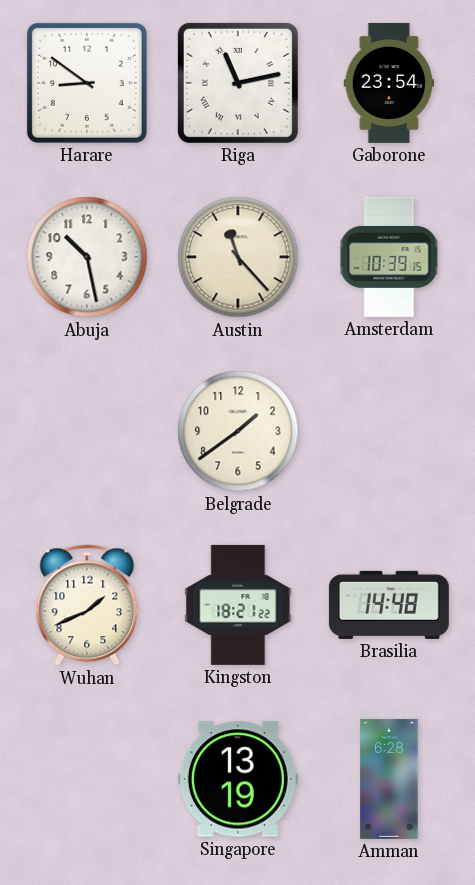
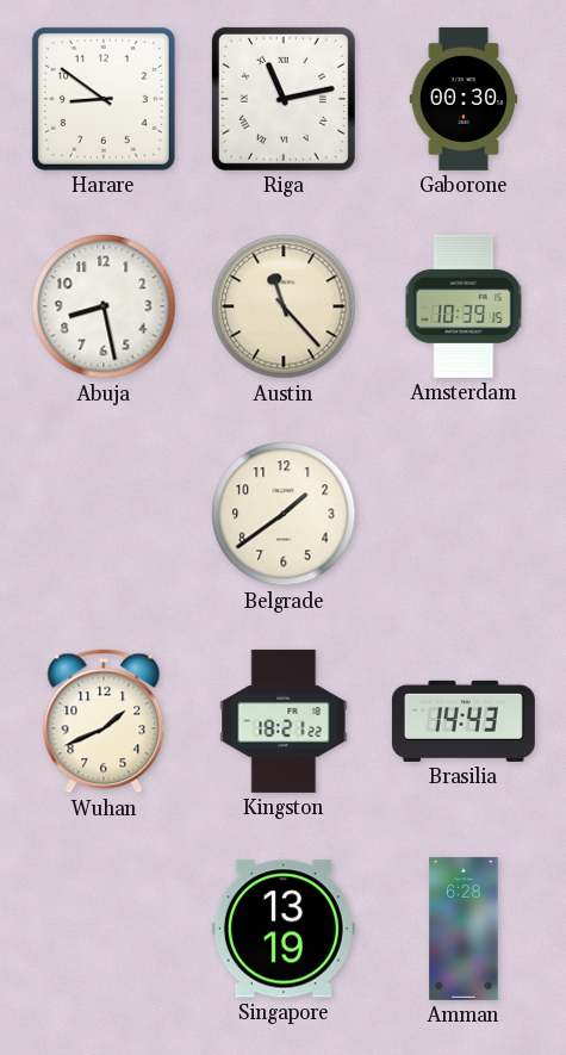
Gaborone: 23:54 -> 00:30
Abuja: 10:28 -> 8:28
Brasilia: 14:48 -> 14:43
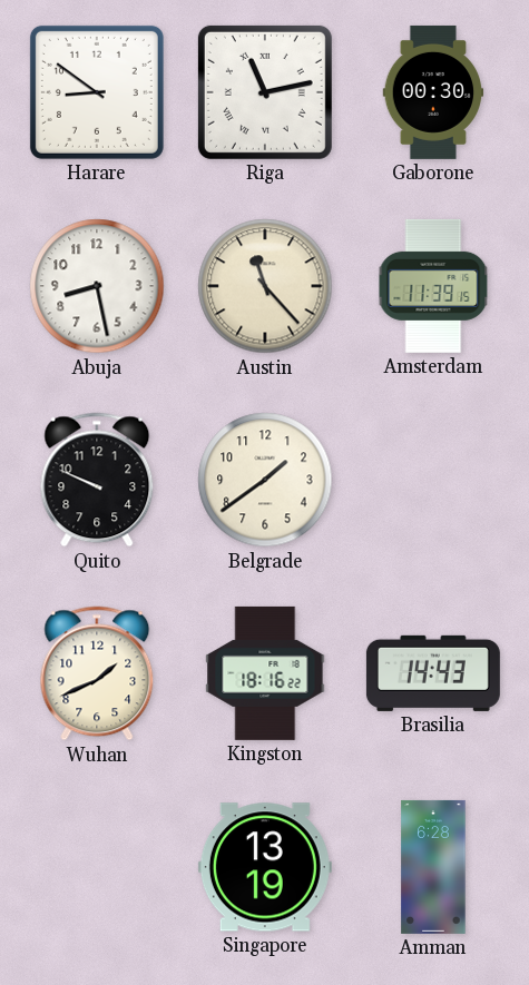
Amsterdam: 10:39 -> 11:39
Quito: none -> 9:49
Kingston: 18:21 -> 18:16
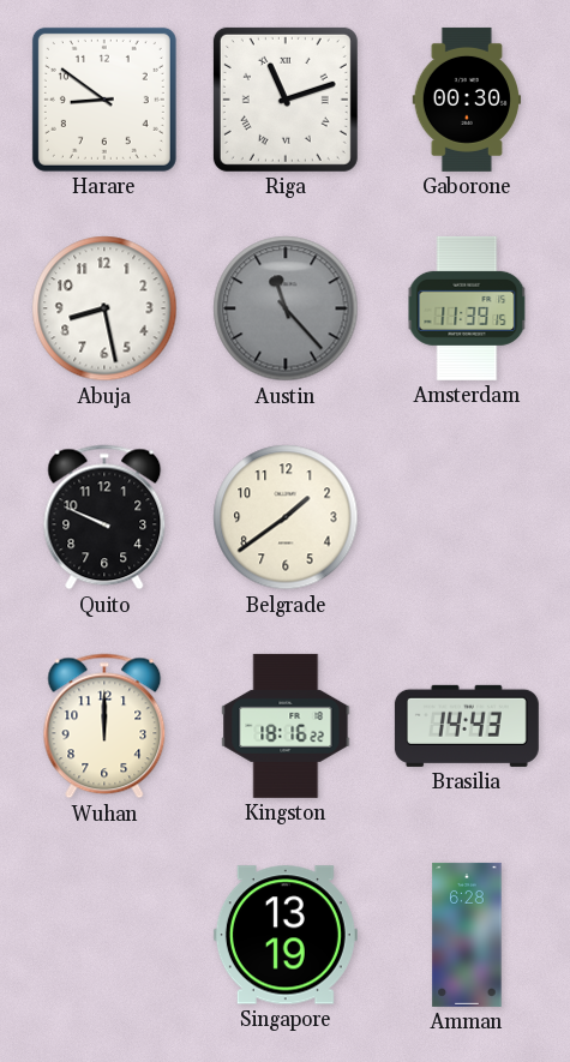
Riga: 11:13 -> 11:12
Austin dial: cream -> grey
Wuhan: 1:41 -> 12:00
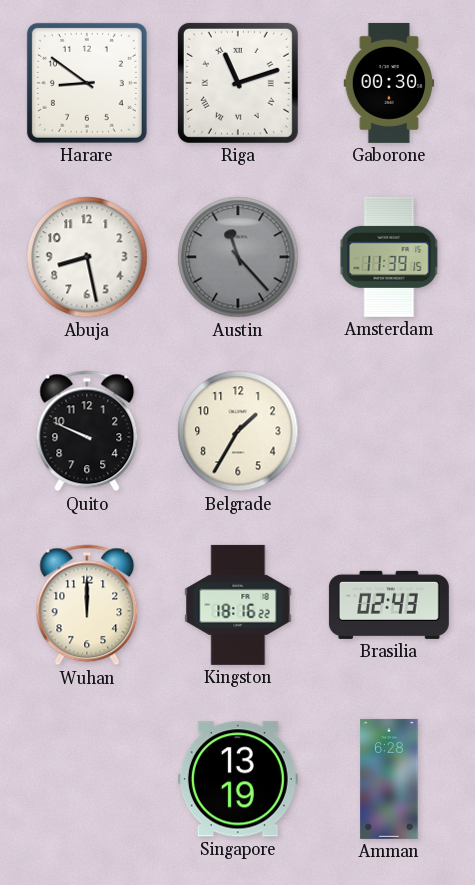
Belgrade: 1:39 -> 1:35
Brasilia: 14:43 -> 02:43
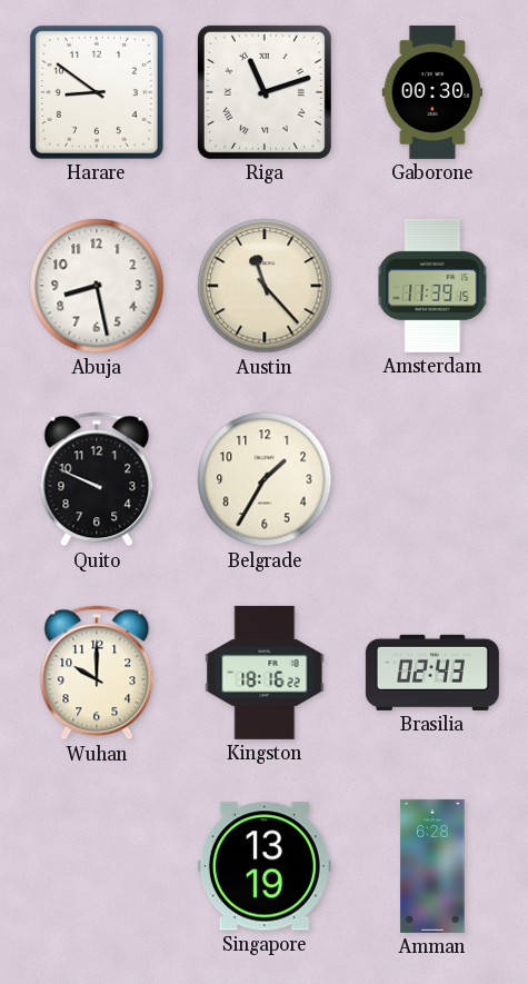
Austin dial: grey -> cream
Wuhan: 12:00 -> 10:00
